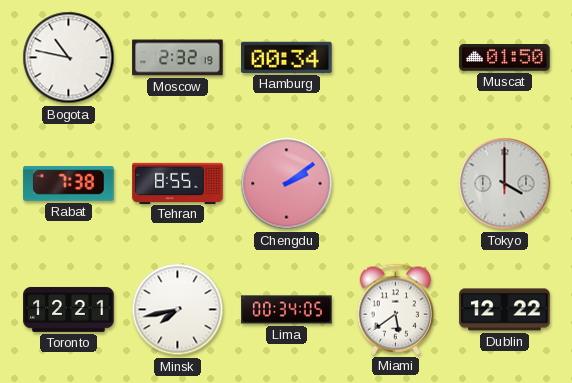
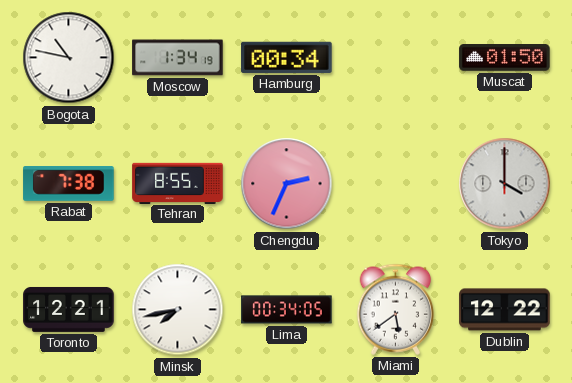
Moscow: 2:32 -> 1:34
Chengdu: 2:09 -> 2:34
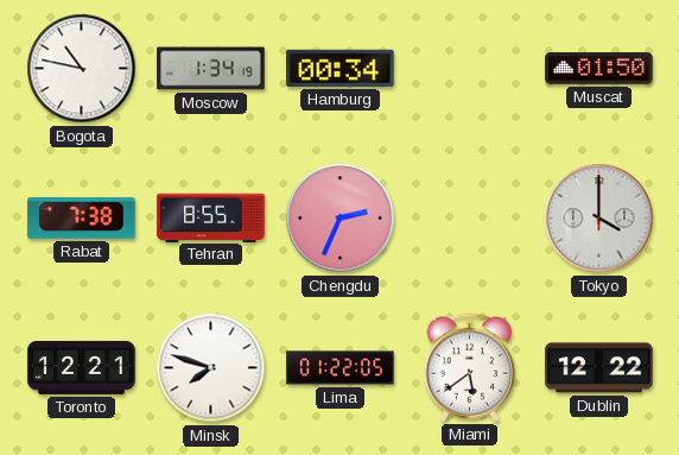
Minsk: 7:43 -> 7:48
Lima: 00:34 -> 01:22
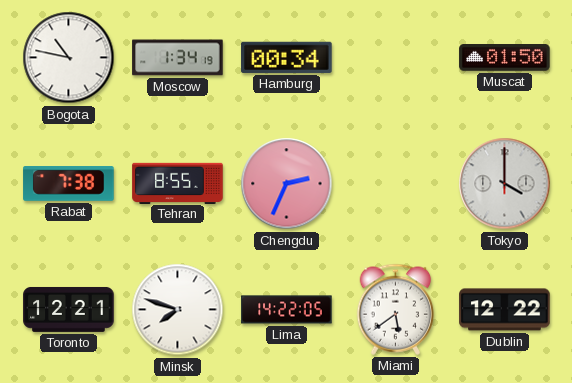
Lima: 01:22 -> 14:22
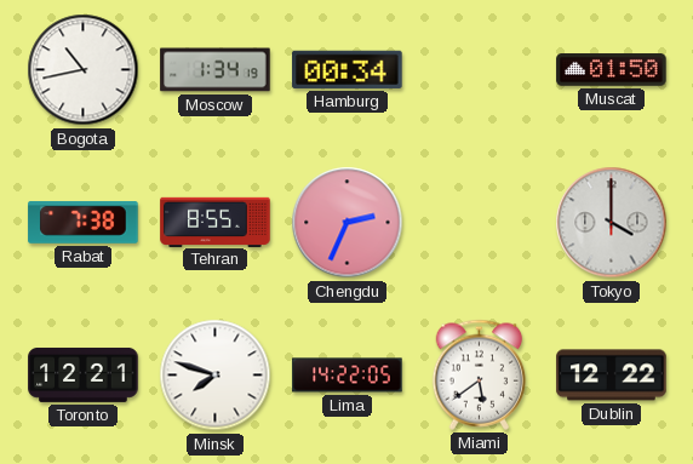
Bogota: 10:47 -> 10:43
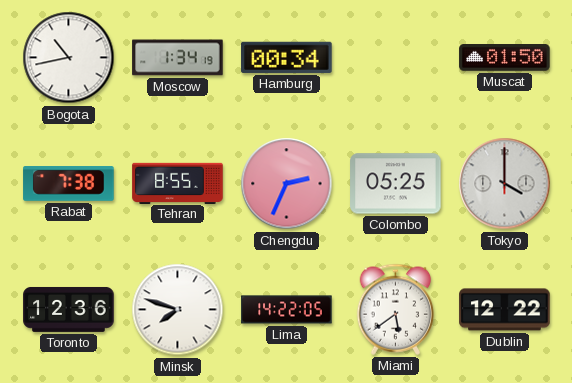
Colombo: none -> 05:25
Toronto: 12:21 -> 12:36
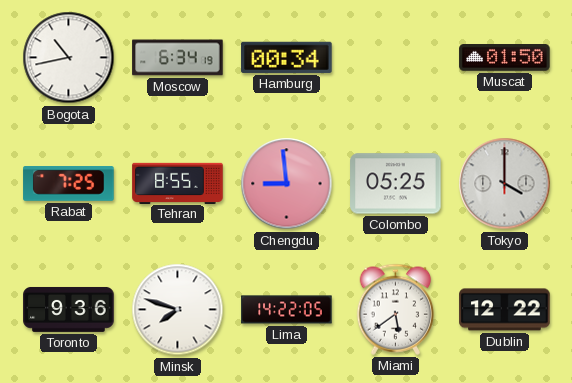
Moscow: 1:34 -> 6:34
Rabat: 7:38 -> 7:25
Chengdu: 2:34 -> 8:59
Toronto: 12:36 -> 9:36
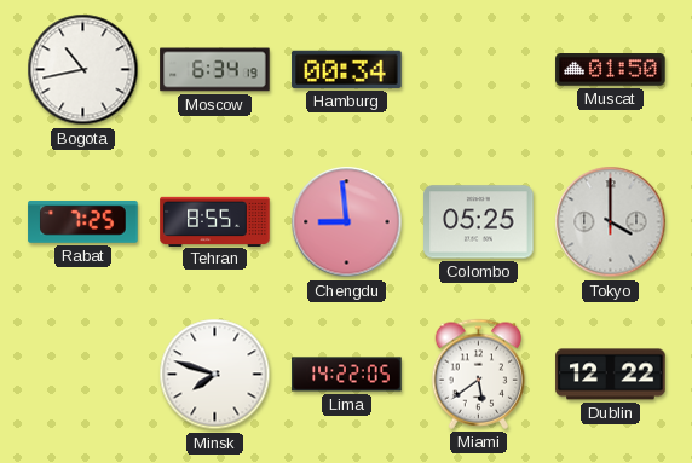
Toronto: 9:36 -> none
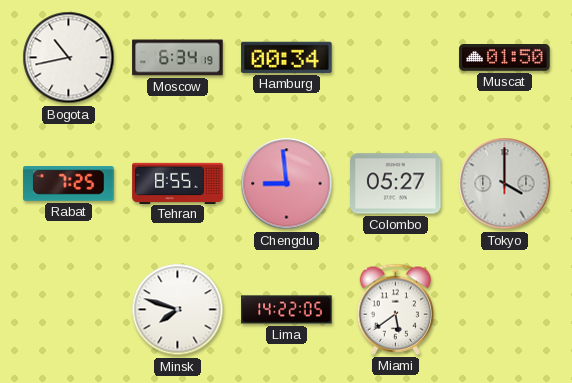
Colombo: 05:25 -> 05:27
Dublin: 12:22 -> none
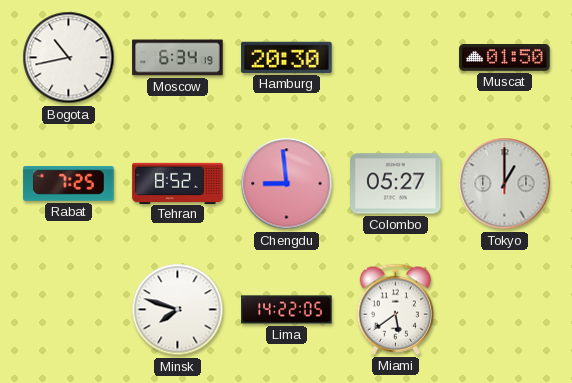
Hamburg: 00:34 -> 20:30
Tehran: 8:55 -> 8:52
Tokyo: 4:00 -> 1:00
